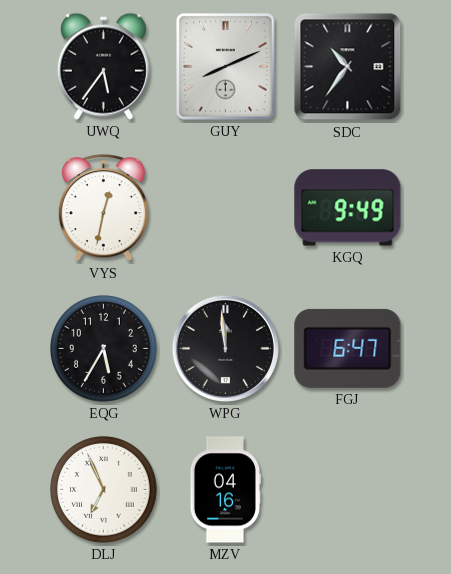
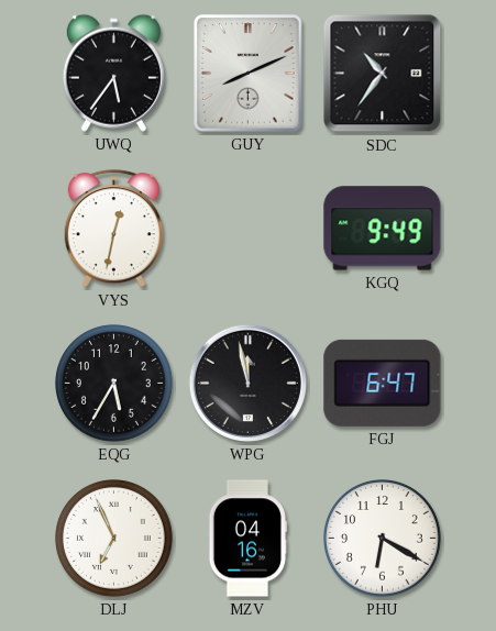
WPG: 11:59 -> 11:58
PHU: none -> 6:20
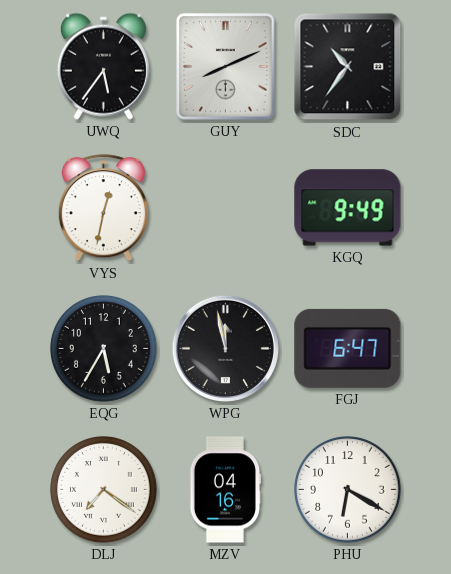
DLJ: 6:56 -> 7:21
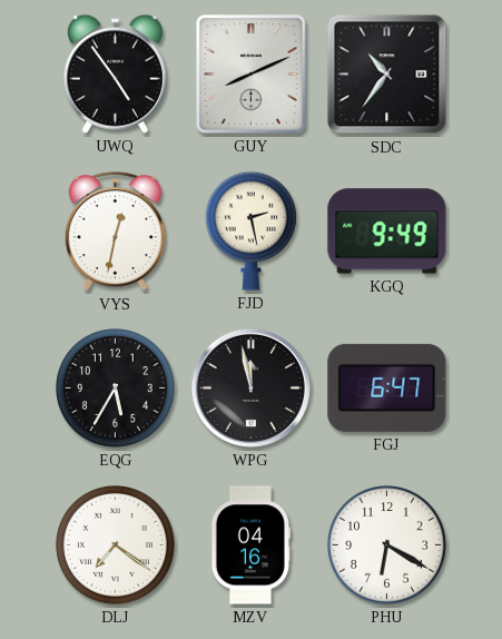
UWQ: 5:36 -> 4:54
FJD: none -> 2:28
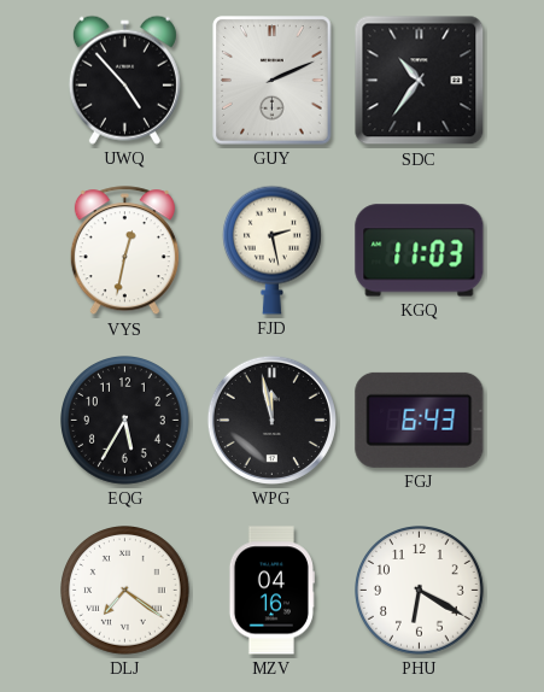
UWQ: 4:54 -> 4:53
GUY: 8:11 -> 2:11
KGQ: 9:49 -> 11:03
FGJ: 6:47 -> 6:43
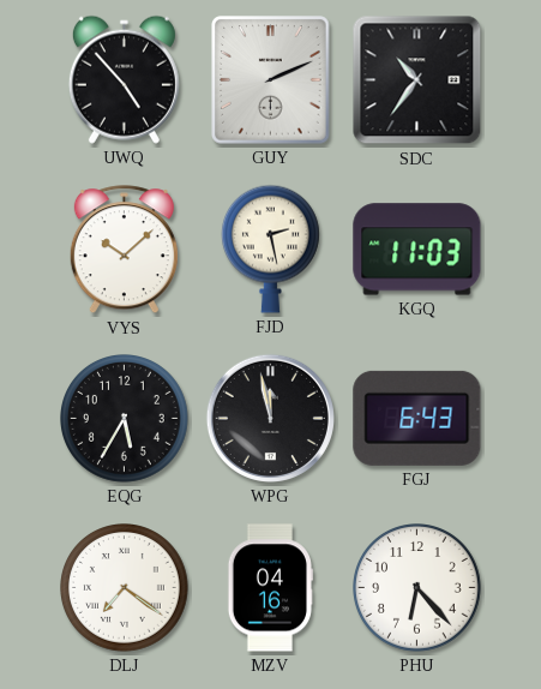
VYS: 12:32 -> 10:08
PHU: 6:20 -> 6:23
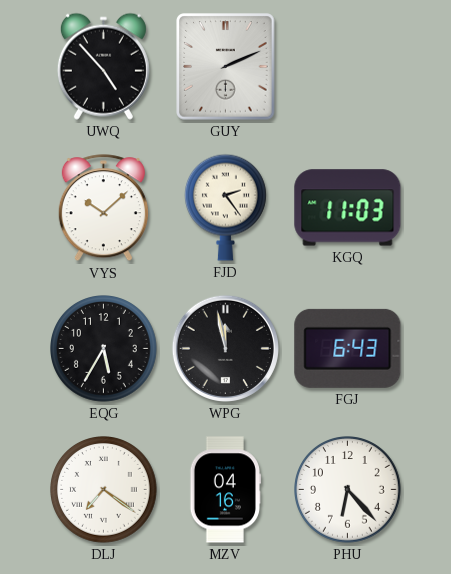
SDC: 10:36 -> none
FJD: 2:28 -> 2:24
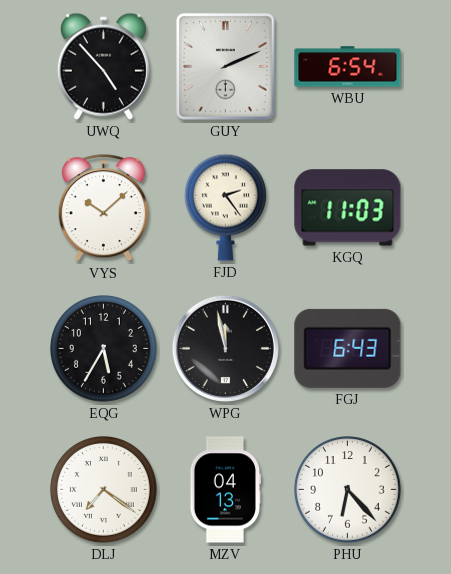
WBU: none -> 6:54
MZV: 04:16 -> 04:13
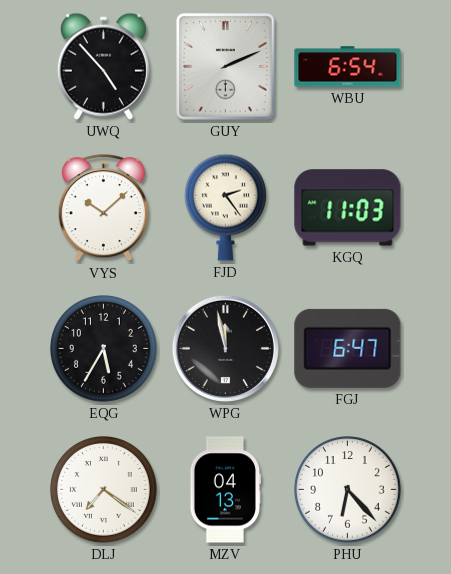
FGJ: 6:43 -> 6:47
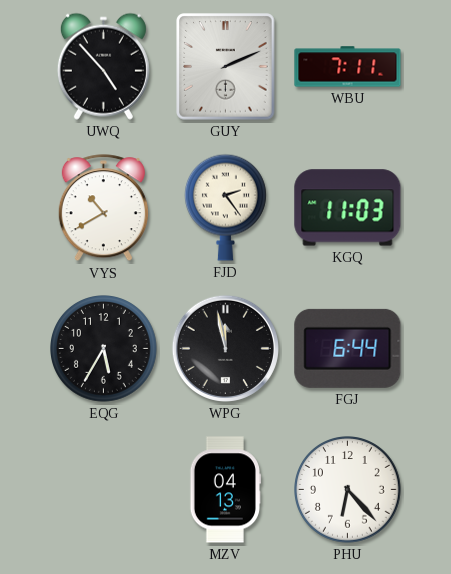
WBU: 6:54 -> 7:11
VYS: 10:08 -> 10:40
FGJ: 6:47 -> 6:44
DLJ: 7:21 -> none
